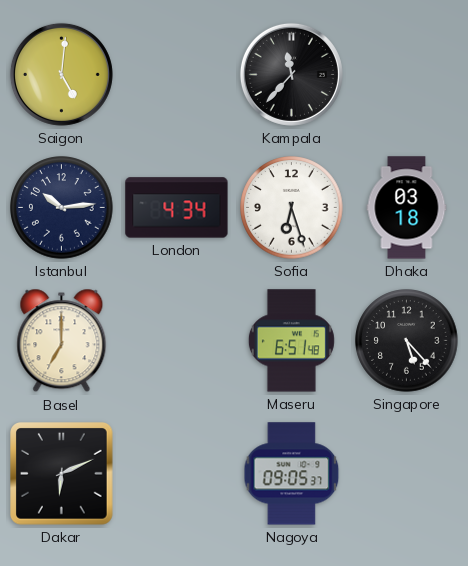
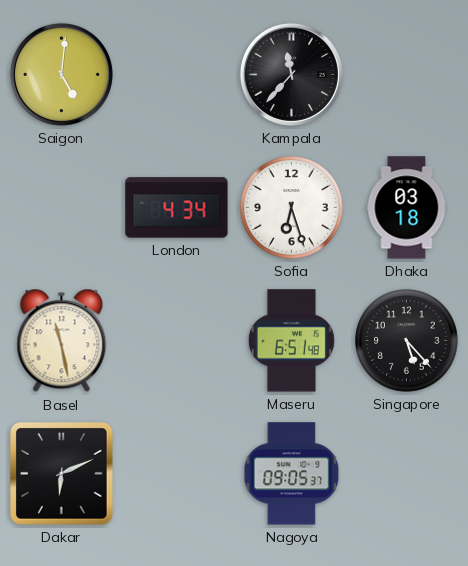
Istanbul: 10:14 -> none
Basel: 7:00 -> 11:28
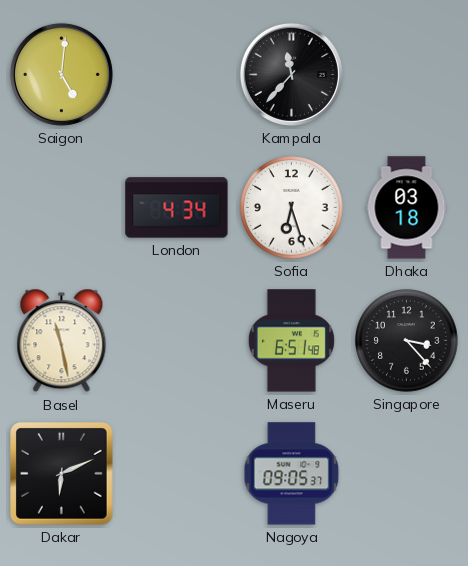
Singapore: 5:23 -> 3:23
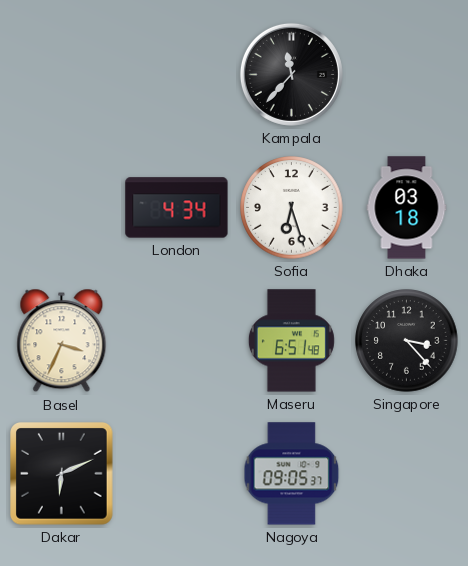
Saigon: 5:01 -> none
Basel: 11:28 -> 3:34
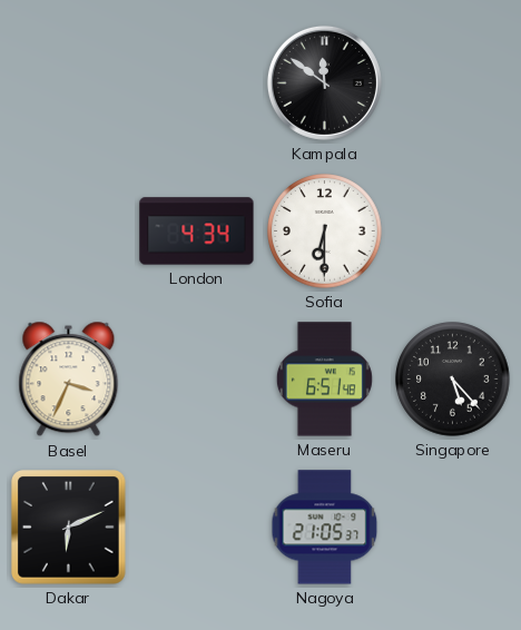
Kampala: 11:37 -> 11:51
Sofia: 6:27 -> 6:30
Dhaka: 03:18 -> none
Singapore: 3:23 -> 5:23
Nagoya: 09:05 -> 21:05
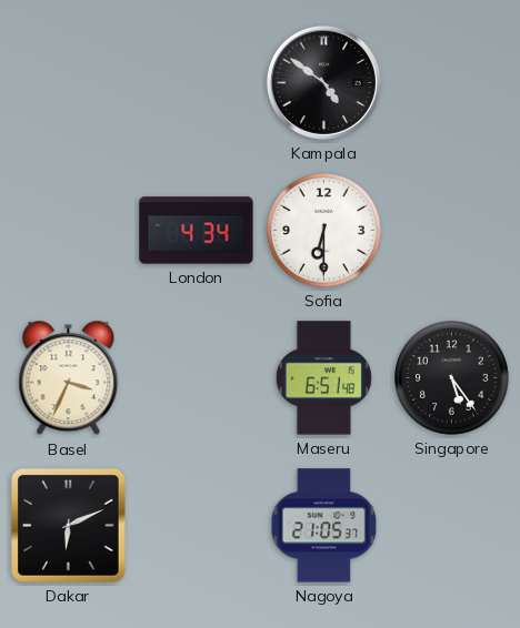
Kampala: 11:51 -> 4:51
Singapore: 5:23 -> 5:24
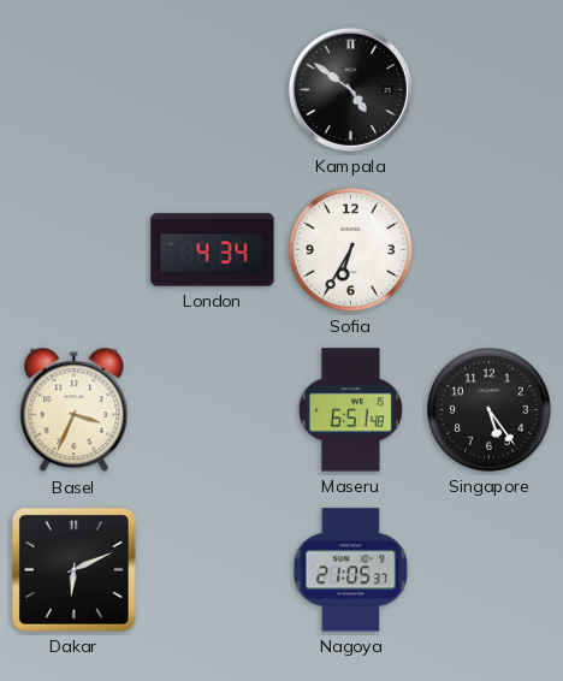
Sofia: 6:30 -> 6:35
